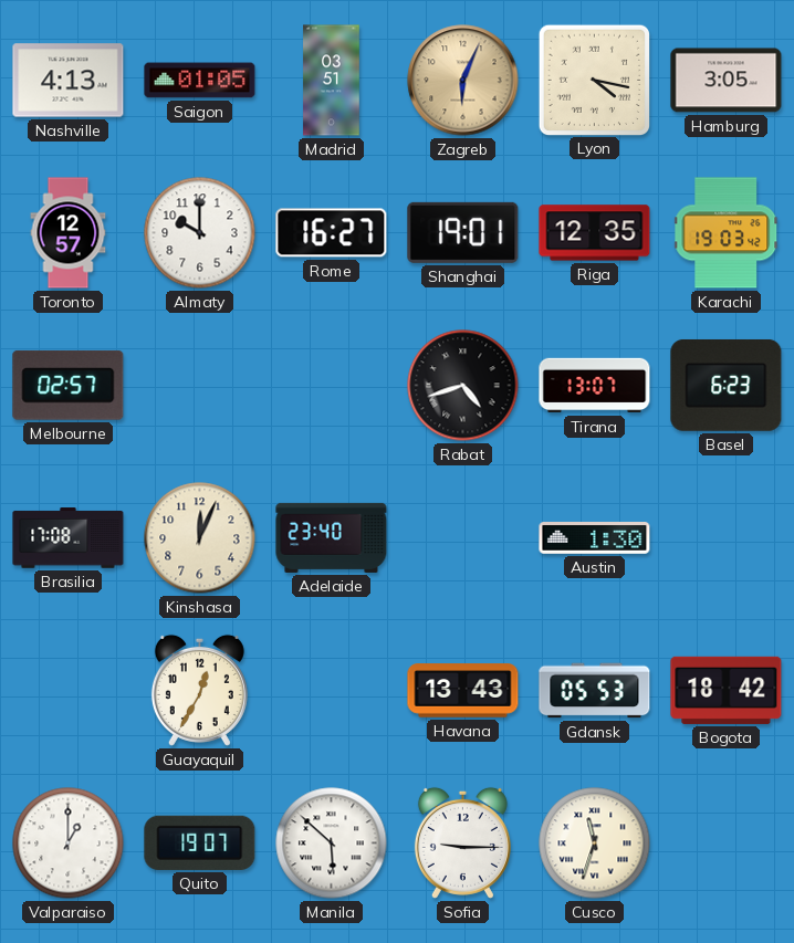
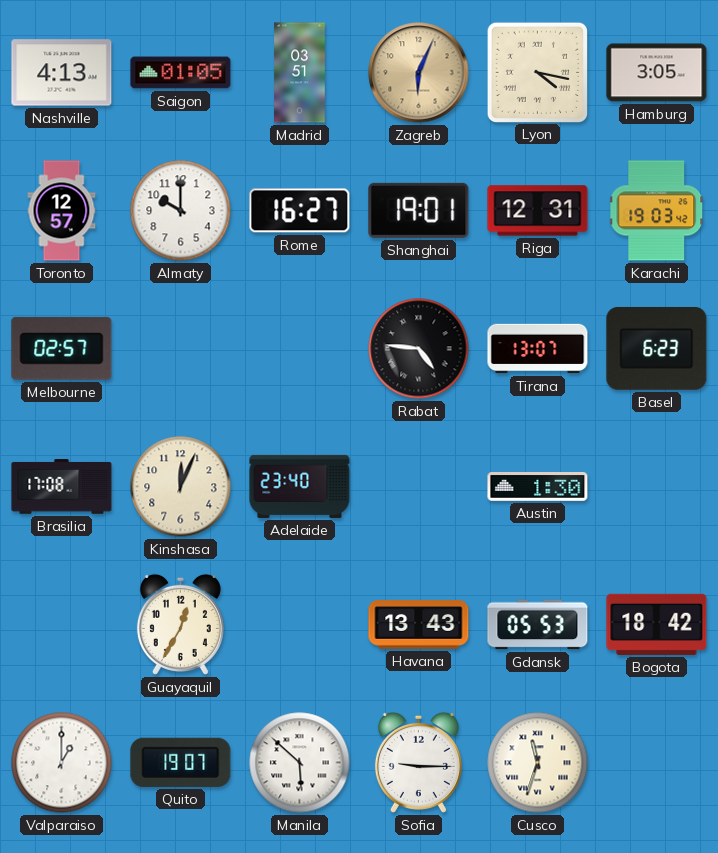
Riga: 12:35 -> 12:31
Rabat: 4:42 -> 4:46
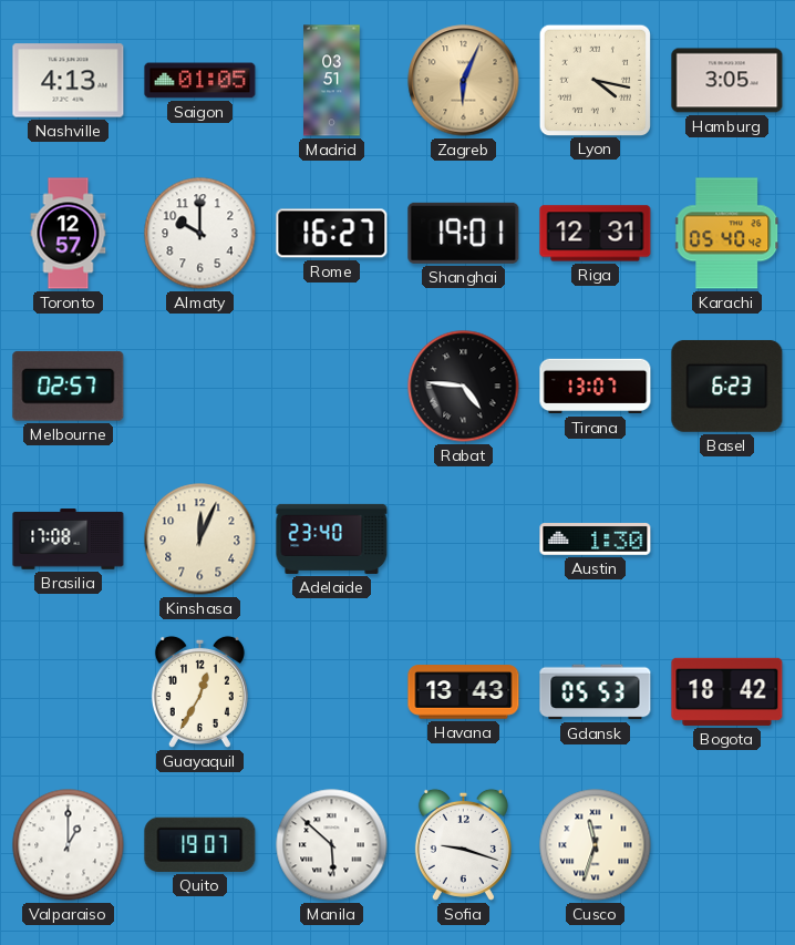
Karachi: 19:03 -> 05:40
Sofia: 9:15 -> 9:18
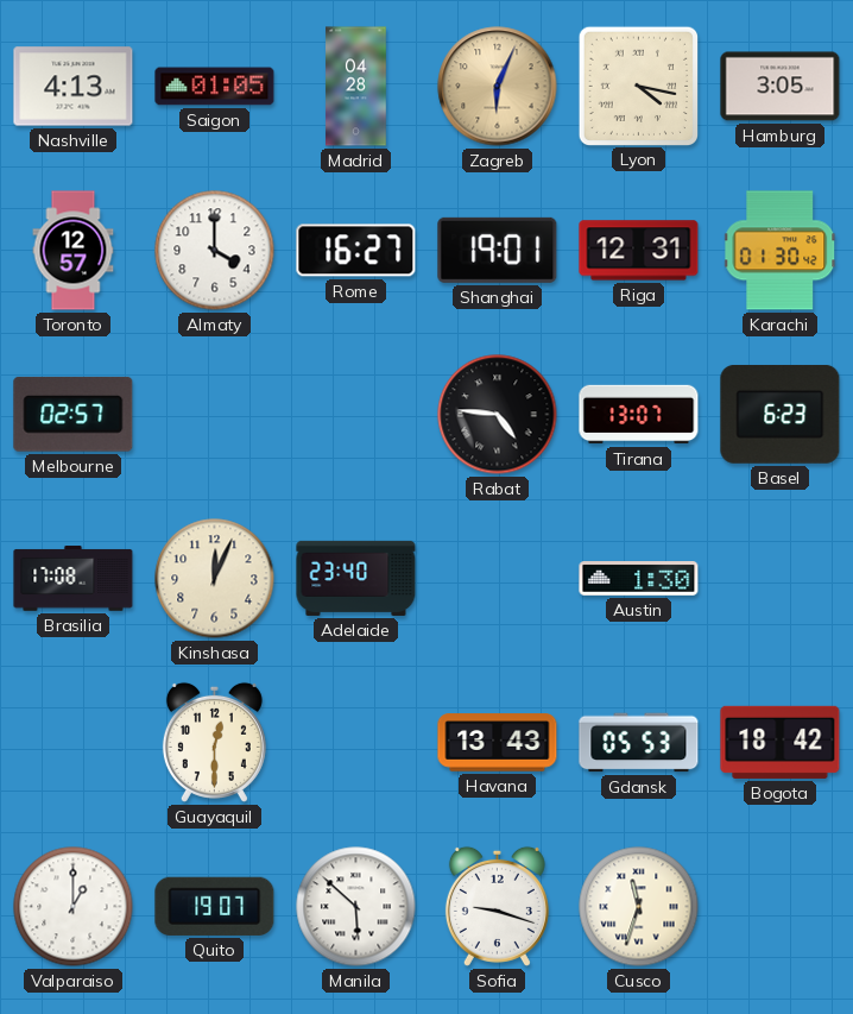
Madrid: 03:51 -> 04:28
Almaty: 10:00 -> 4:00
Karachi: 05:40 -> 01:30
Guayaquil: 12:35 -> 12:30
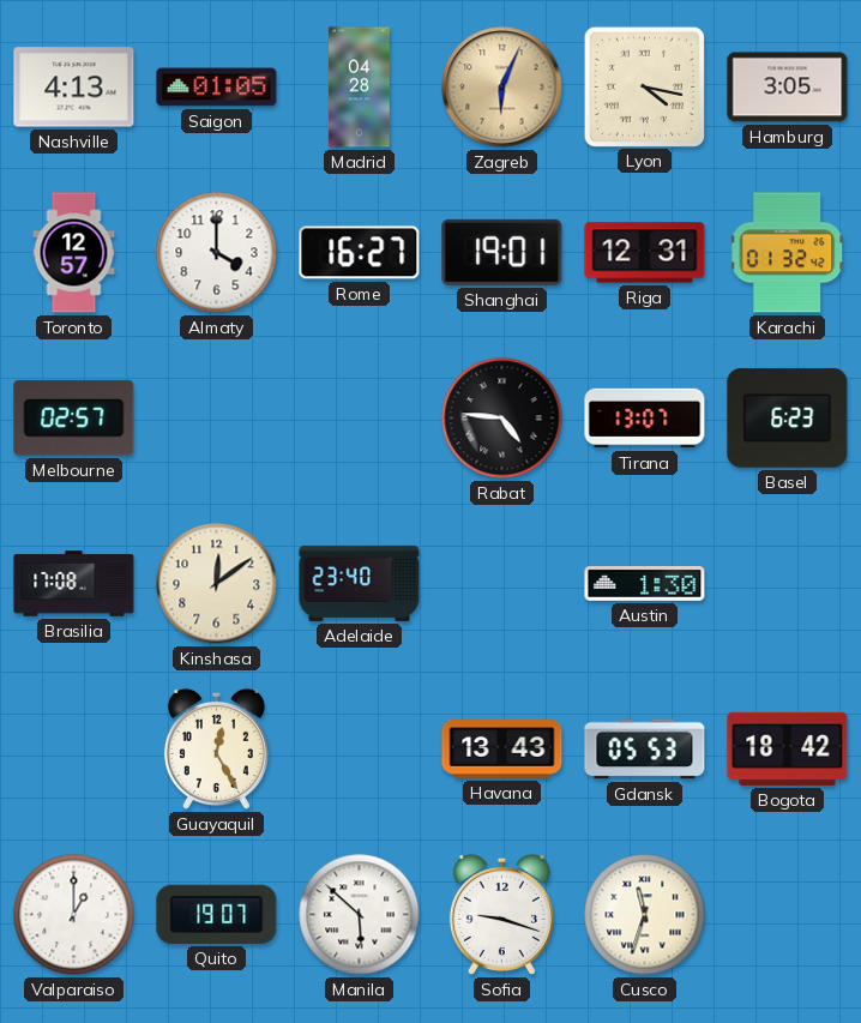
Karachi: 01:30 -> 01:32
Kinshasa: 12:04 -> 12:09
Guayaquil: 12:30 -> 12:25
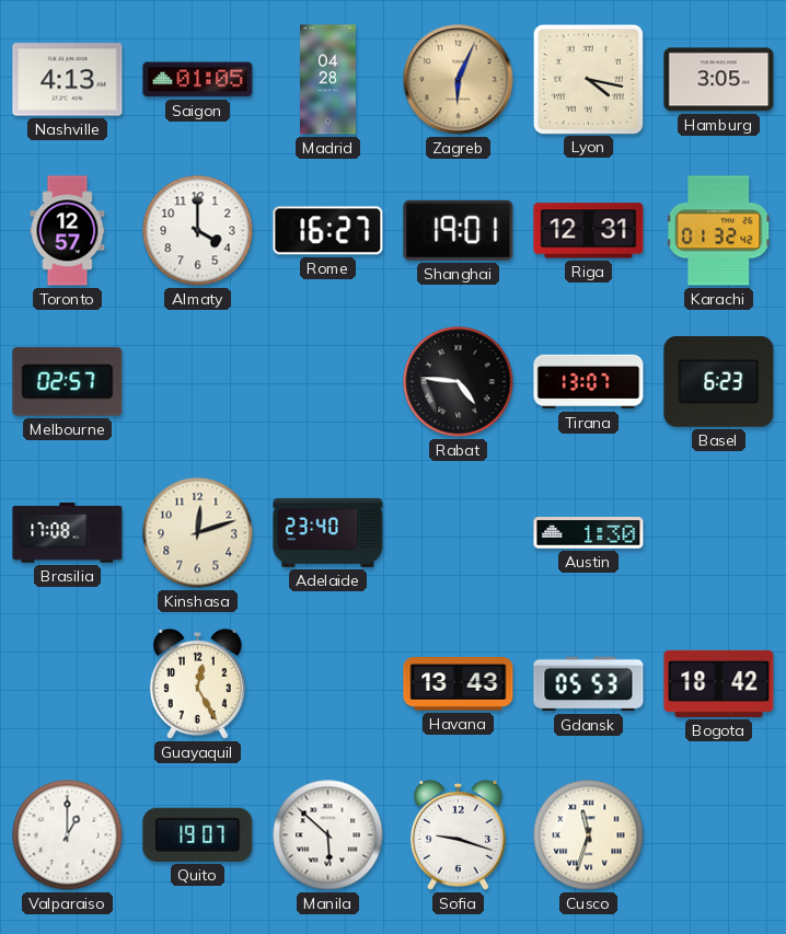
Kinshasa: 12:09 -> 12:12
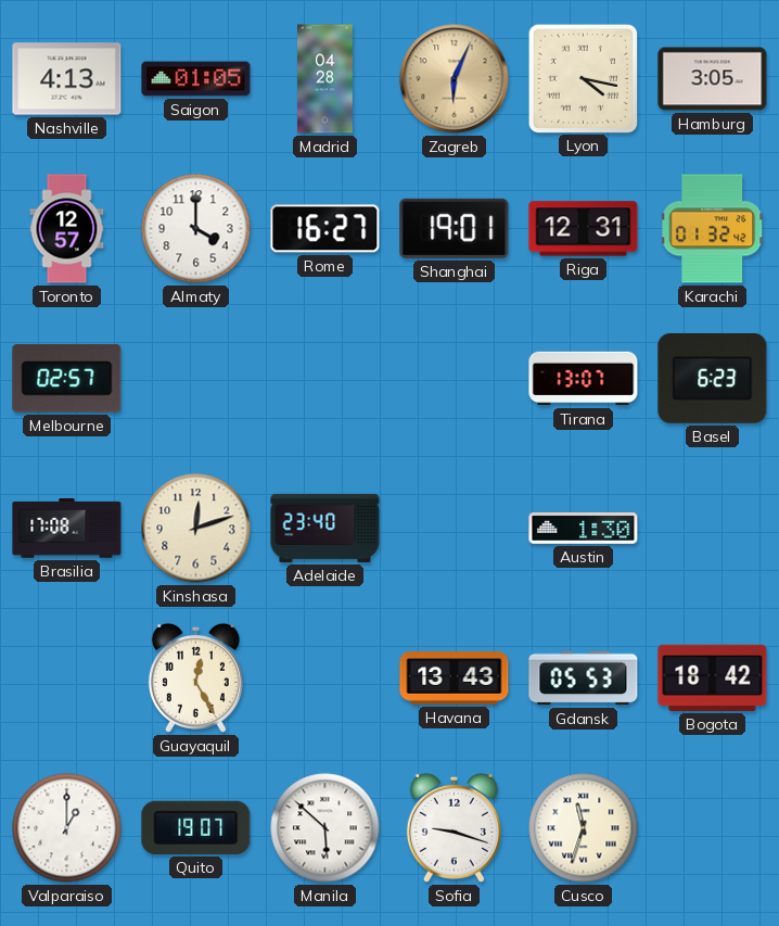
Rabat: 4:46 -> none
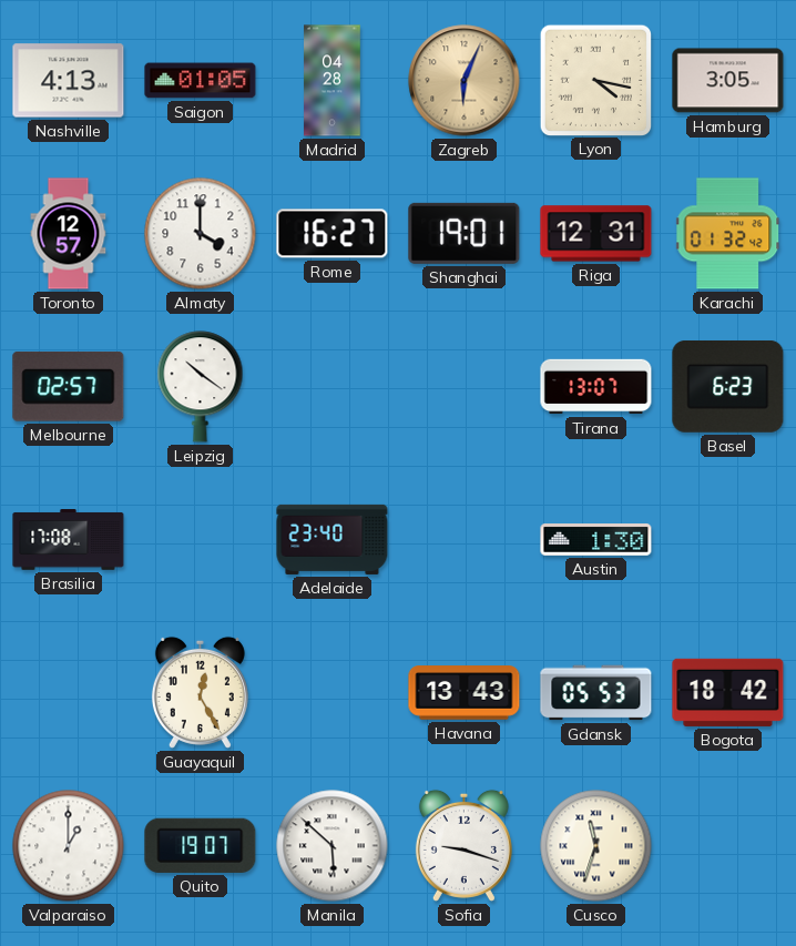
Leipzig: none -> 10:21
Kinshasa: 12:12 -> none
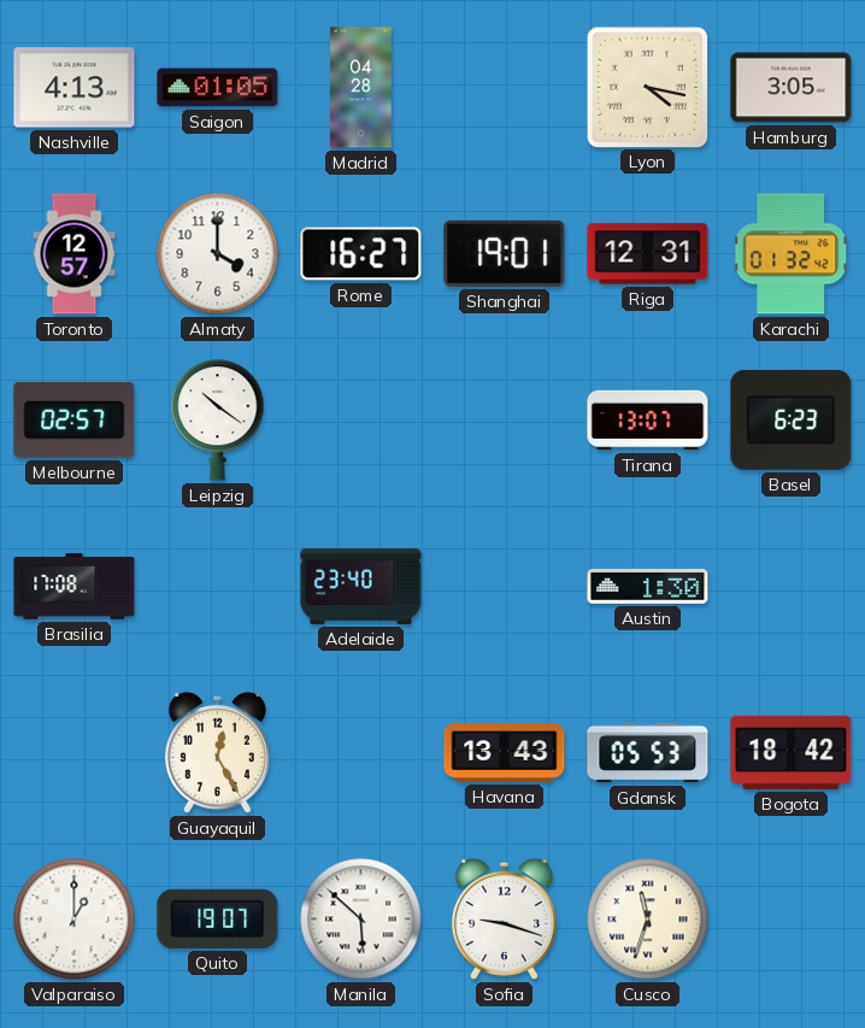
Zagreb: 6:04 -> none
